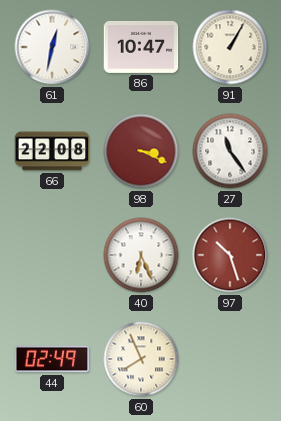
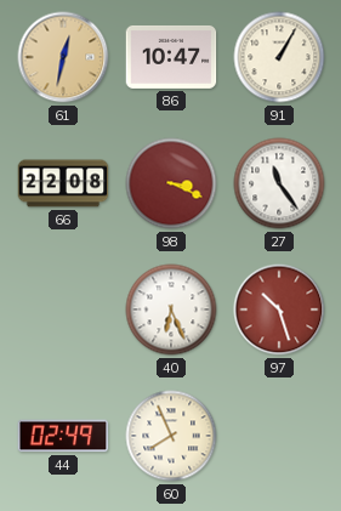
61 dial: white -> champagne
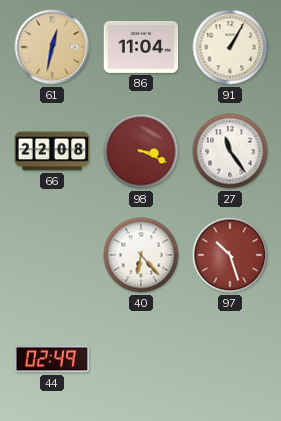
86: 10:47 -> 11:04
40: 6:26 -> 6:23
60: 7:56 -> none
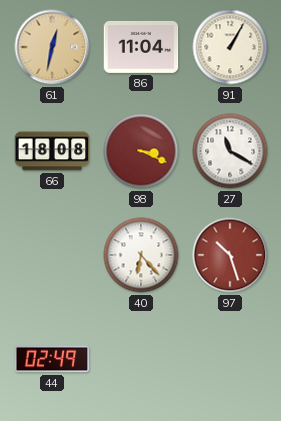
66: 22:08 -> 18:08
27: 11:24 -> 11:20
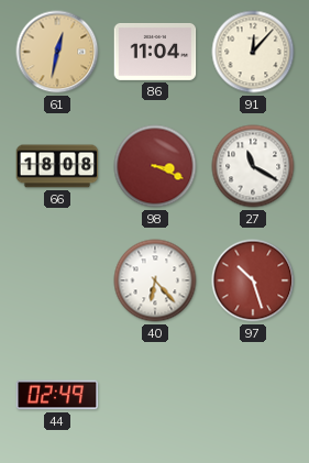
91: 1:05 -> 12:07
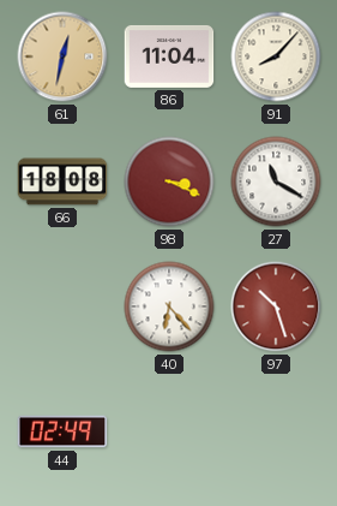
91: 12:07 -> 8:07
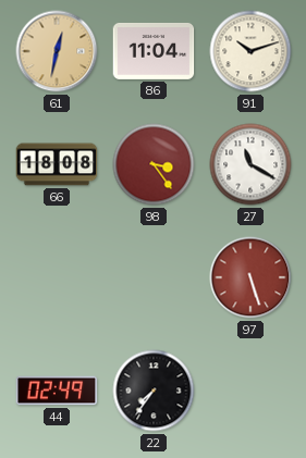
91: 8:07 -> 10:12
98: 3:19 -> 3:24
40: 6:23 -> none
97: 10:27 -> 5:27
22: none -> 7:36
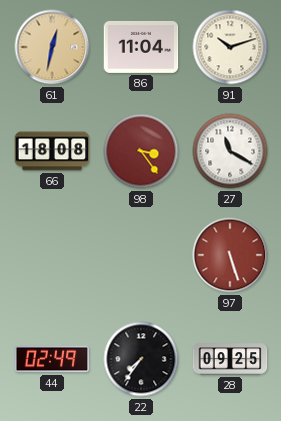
28: none -> 09:25
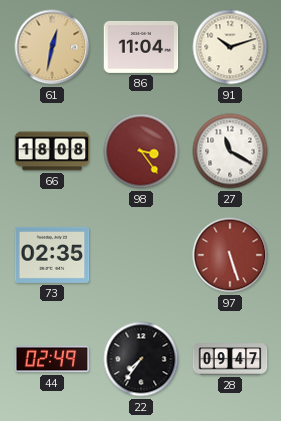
73: none -> 02:35
28: 09:25 -> 09:47
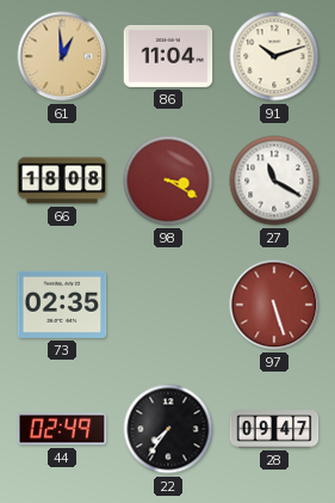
61: 12:32 -> 12:59
98: 3:24 -> 3:20
